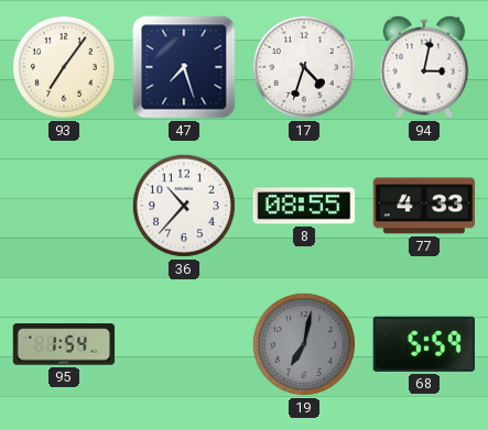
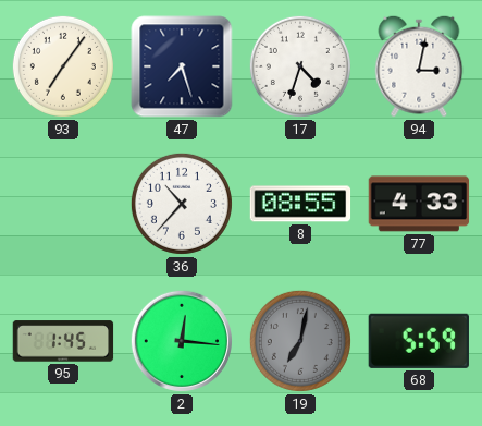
95: 1:54 -> 1:45
2: none -> 12:16
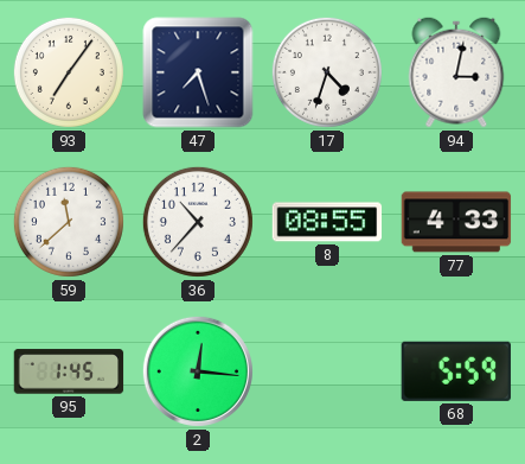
59: none -> 11:38
19: 7:02 -> none
